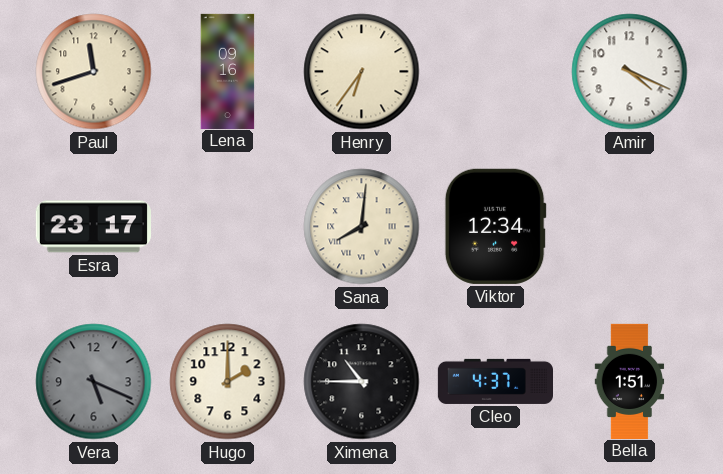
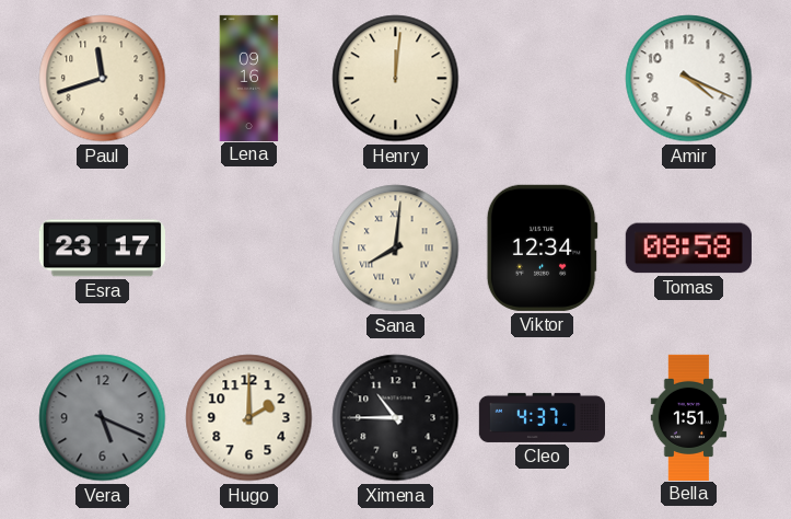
Henry: 6:36 -> 12:01
Tomas: none -> 08:58
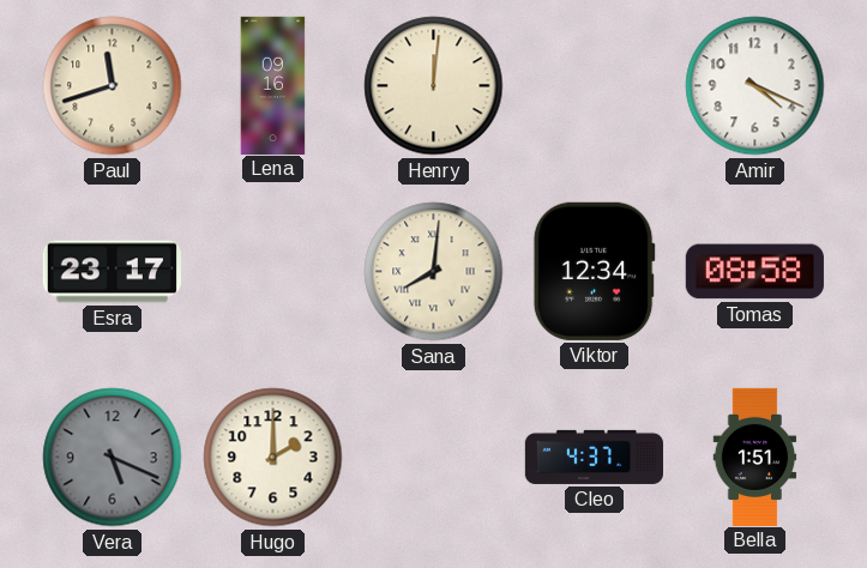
Ximena: 10:45 -> none
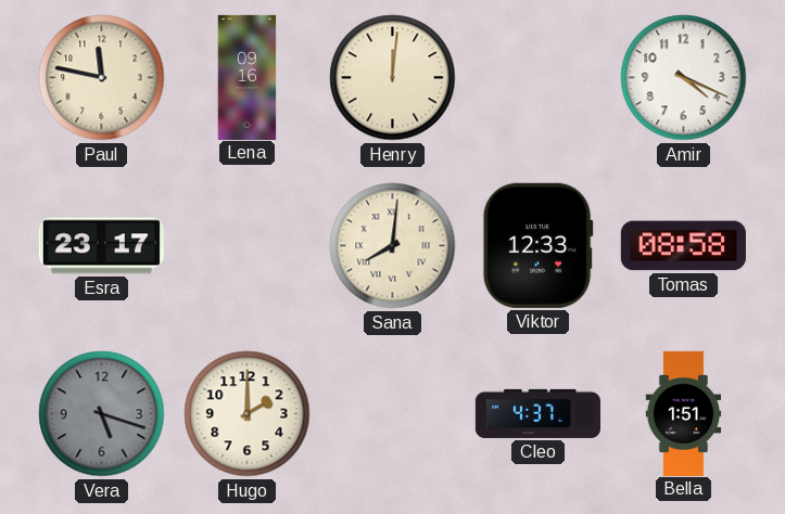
Paul: 11:42 -> 11:47
Viktor: 12:34 -> 12:33
Vera: 5:19 -> 5:18
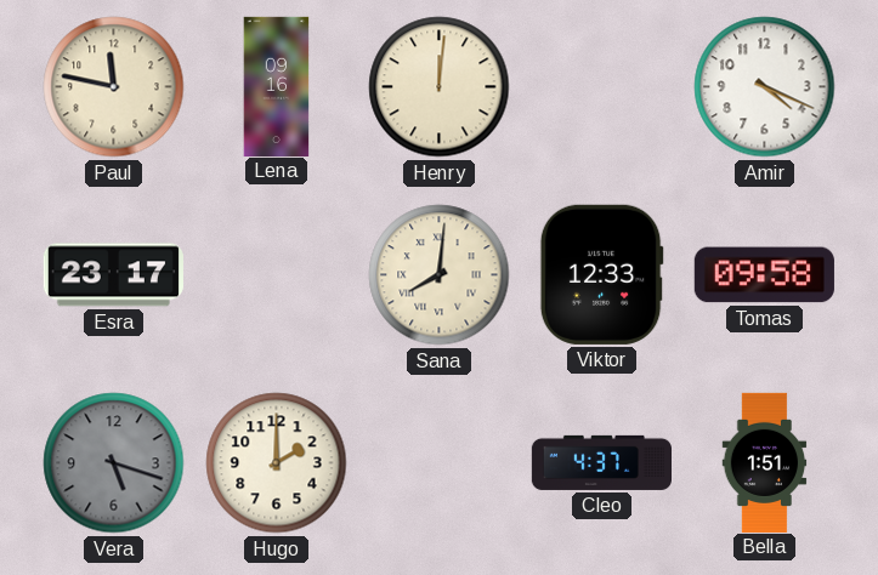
Tomas: 08:58 -> 09:58
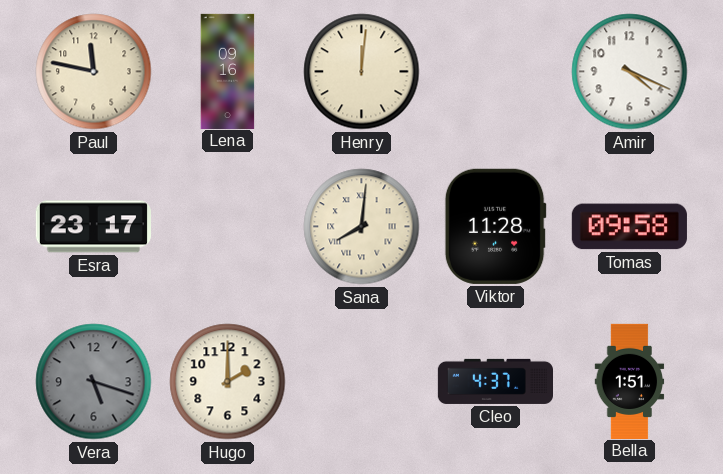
Viktor: 12:33 -> 11:28
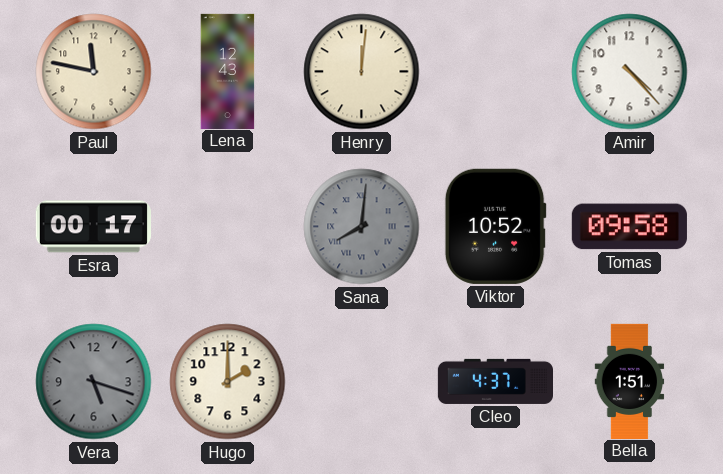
Lena: 09:16 -> 12:43
Amir: 4:19 -> 4:23
Esra: 23:17 -> 00:17
Sana dial: cream -> grey
Viktor: 11:28 -> 10:52
